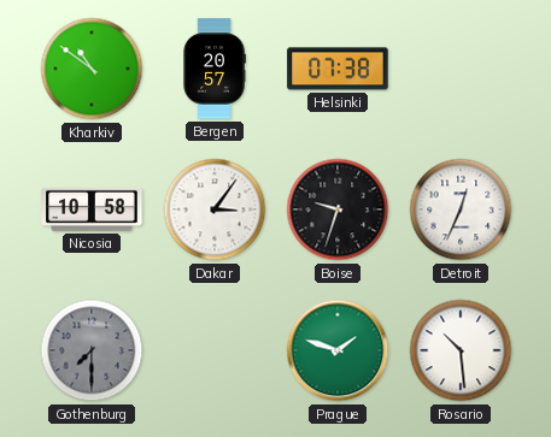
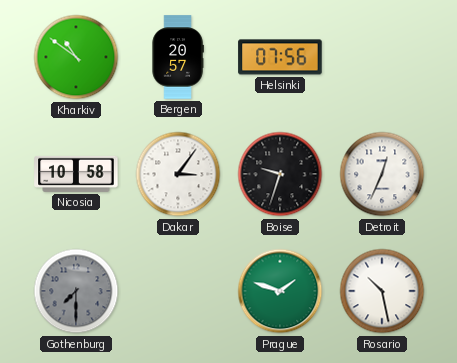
Helsinki: 07:38 -> 07:56
Rosario: 10:29 -> 10:28
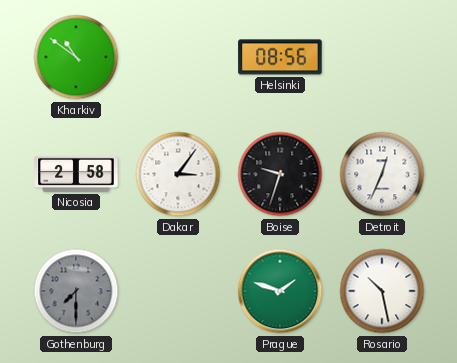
Bergen: 20:57 -> none
Helsinki: 07:56 -> 08:56
Nicosia: 10:58 -> 2:58
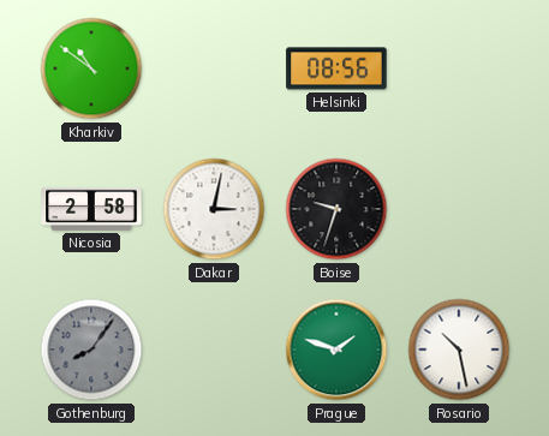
Dakar: 3:06 -> 3:02
Detroit: 12:34 -> none
Gothenburg: 7:30 -> 8:06
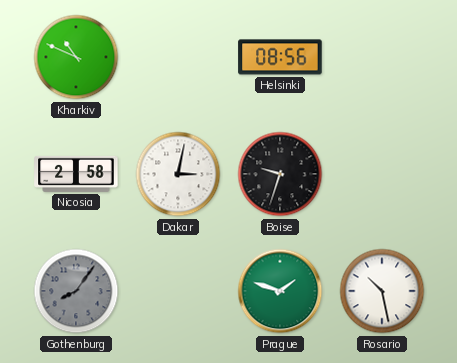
Kharkiv: 10:51 -> 10:49
